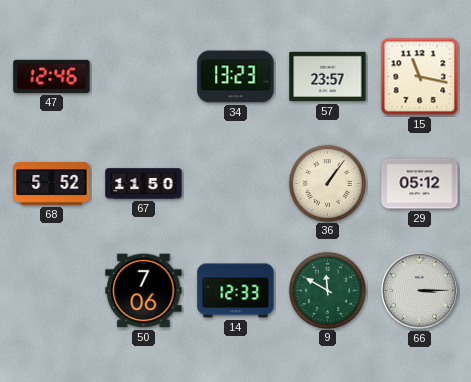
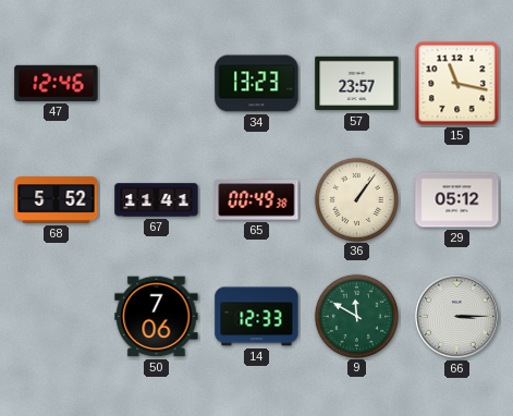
67: 11:50 -> 11:41
65: none -> 00:49
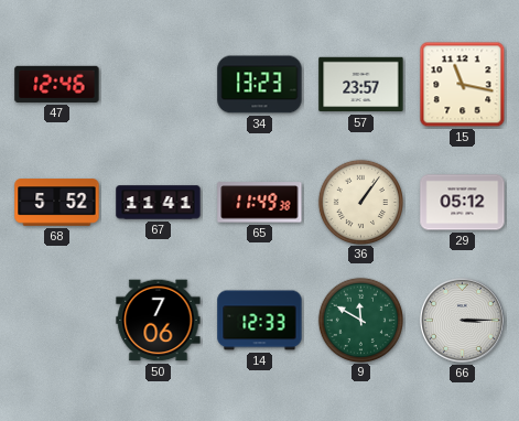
65: 00:49 -> 11:49
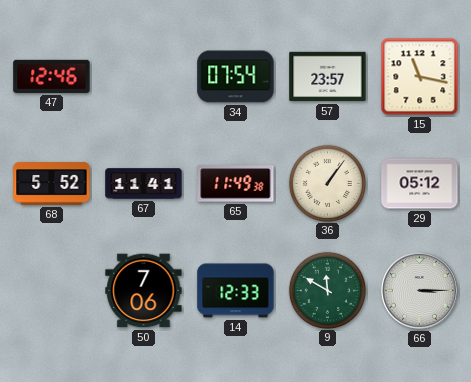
34: 13:23 -> 07:54
